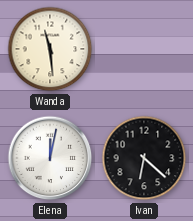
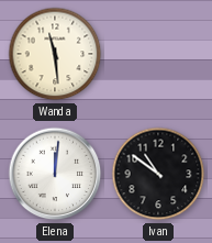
Elena: 12:02 -> 12:01
Ivan: 6:22 -> 10:51
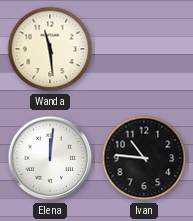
Ivan: 10:51 -> 10:46
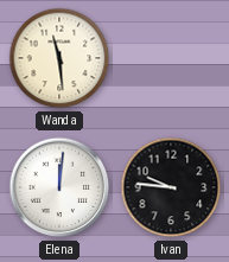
Ivan: 10:46 -> 9:46
